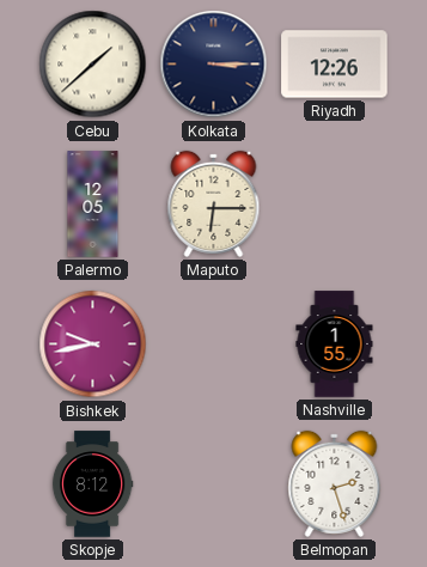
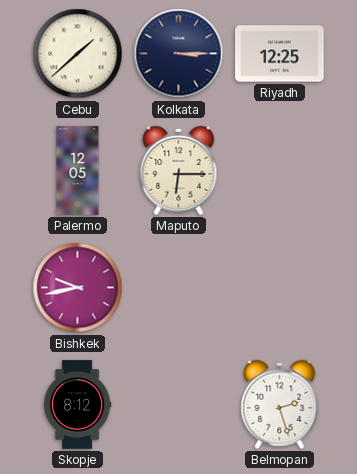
Riyadh: 12:26 -> 12:25
Nashville: 1:55 -> none
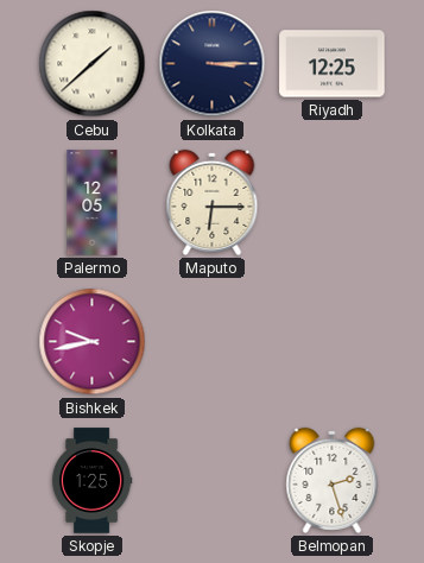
Skopje: 8:12 -> 1:25
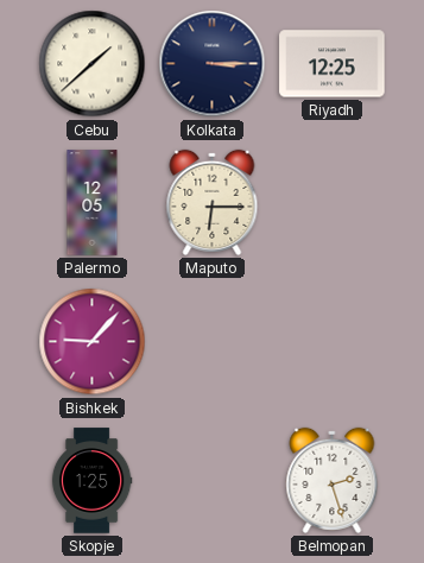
Bishkek: 9:43 -> 9:07
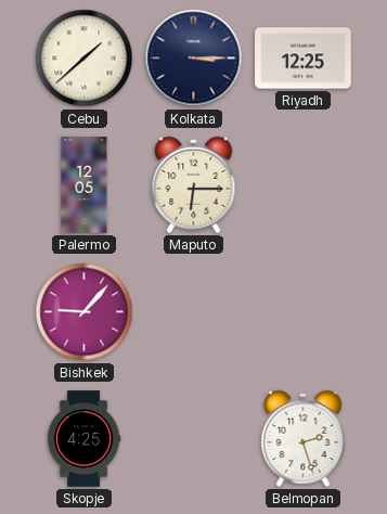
Skopje: 1:25 -> 4:25
